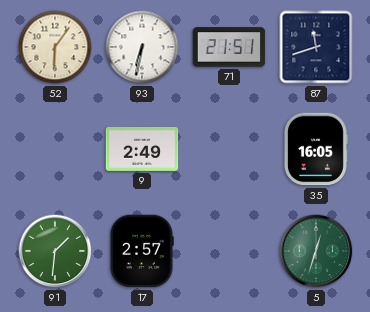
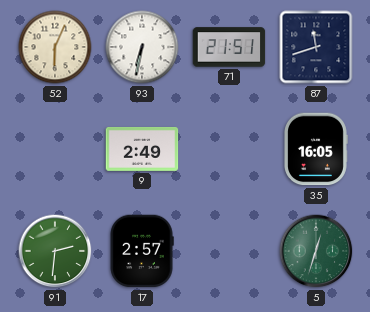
52: 6:06 -> 6:04
91: 1:31 -> 2:31
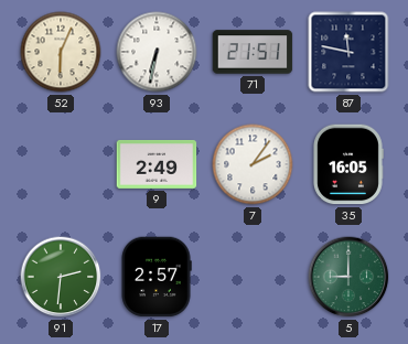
87: 11:42 -> 11:47
7: none -> 2:06
5: 12:33 -> 9:00
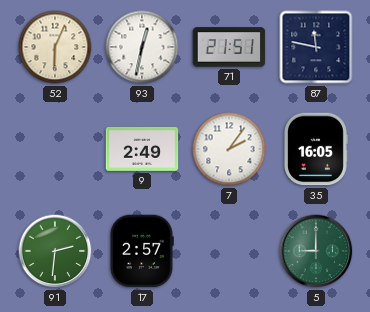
93: 6:32 -> 12:32
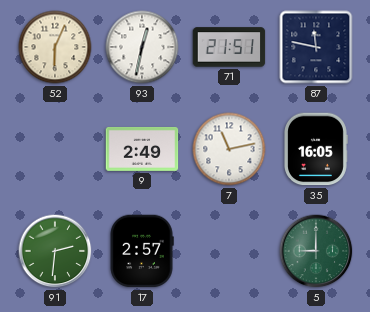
7: 2:06 -> 11:13
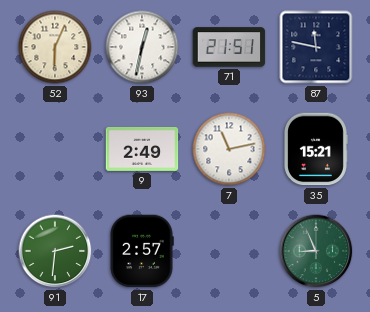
35: 16:05 -> 15:21
5: 9:00 -> 8:56
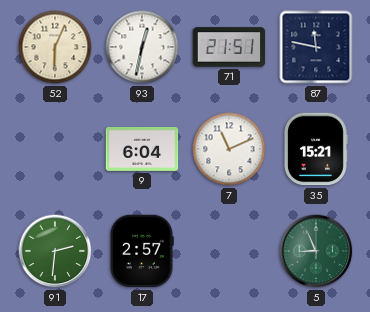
9: 2:49 -> 6:04
7: 11:13 -> 11:11
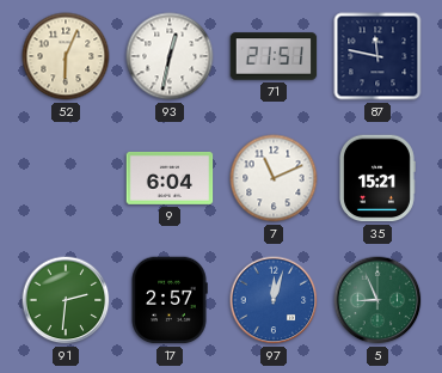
97: none -> 12:03
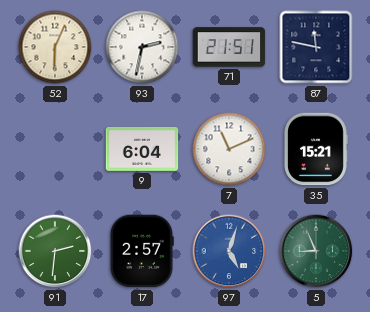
93: 12:32 -> 2:32
97: 12:03 -> 5:03
